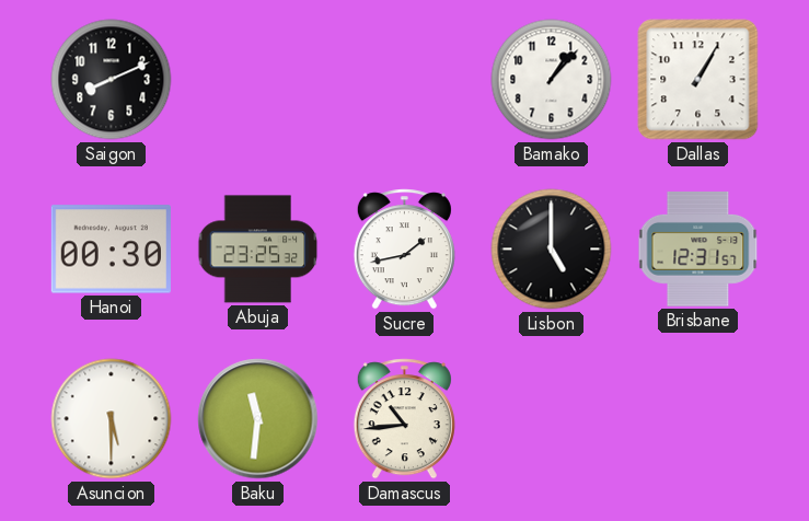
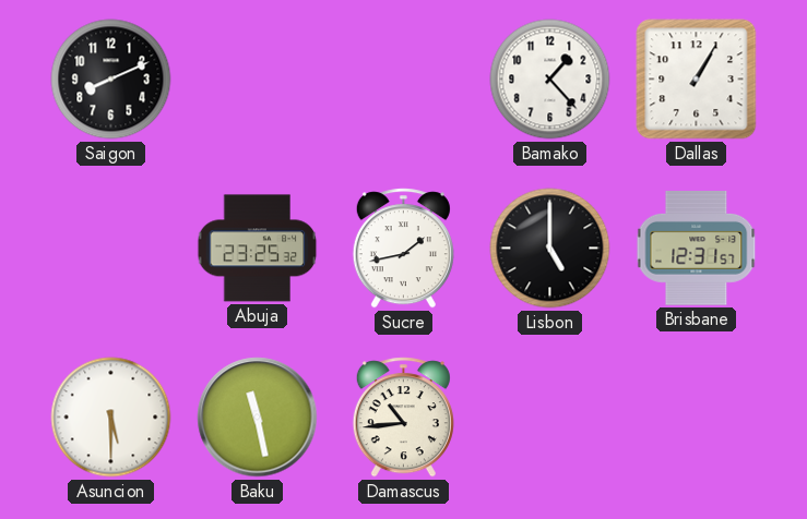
Bamako: 1:07 -> 1:23
Hanoi: 00:30 -> none
Baku: 11:31 -> 11:28
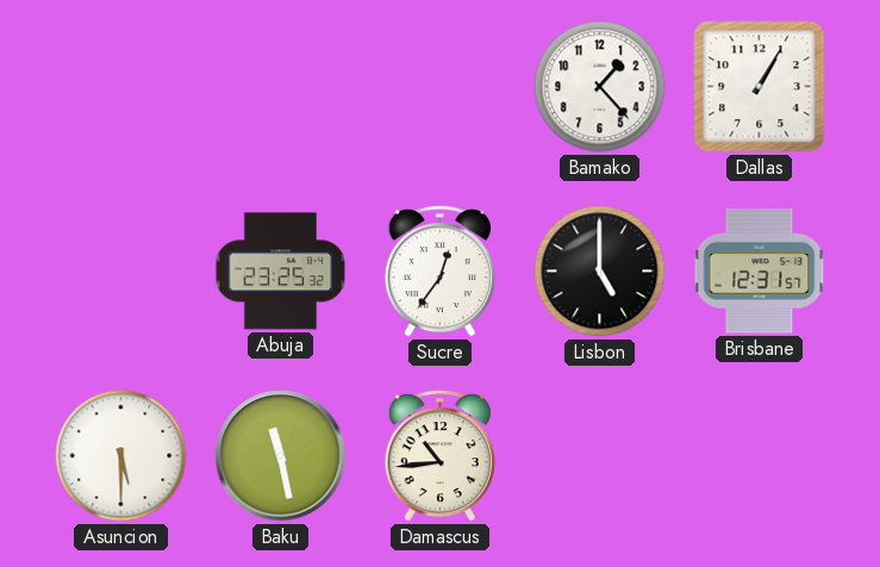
Saigon: 8:11 -> none
Sucre: 1:43 -> 12:36
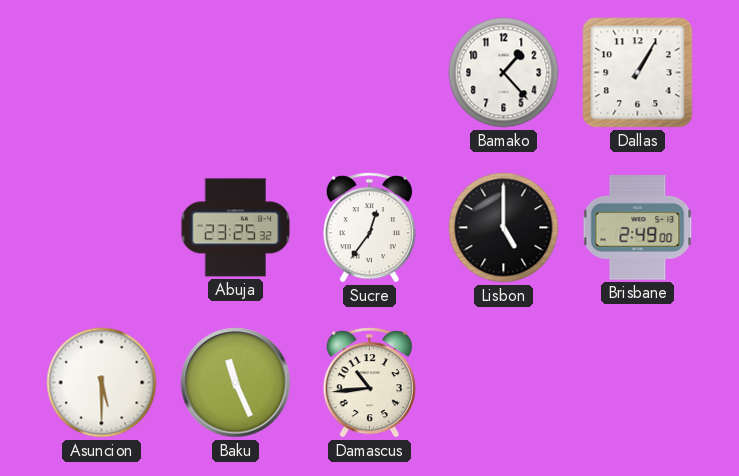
Brisbane: 12:31 -> 2:49
Baku: 11:28 -> 11:26
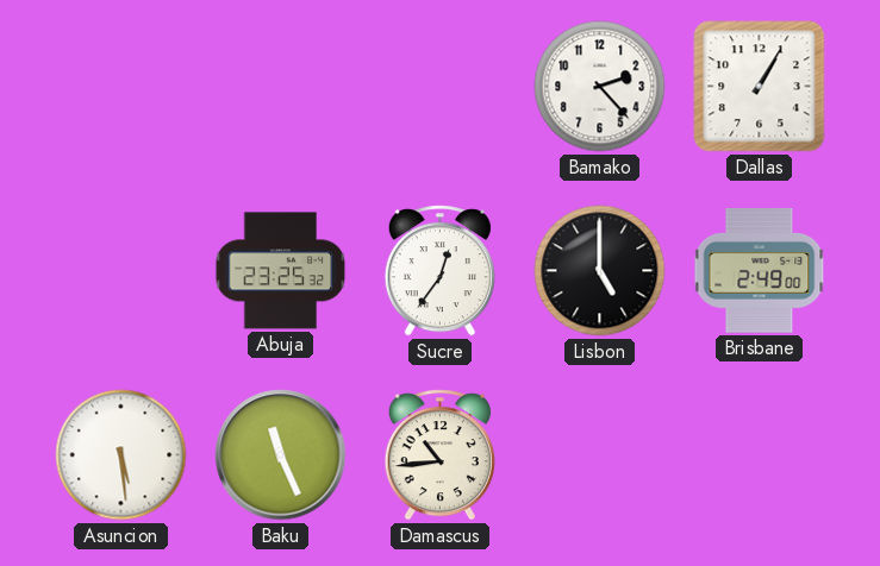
Bamako: 1:23 -> 2:23
Asuncion: 5:30 -> 5:29
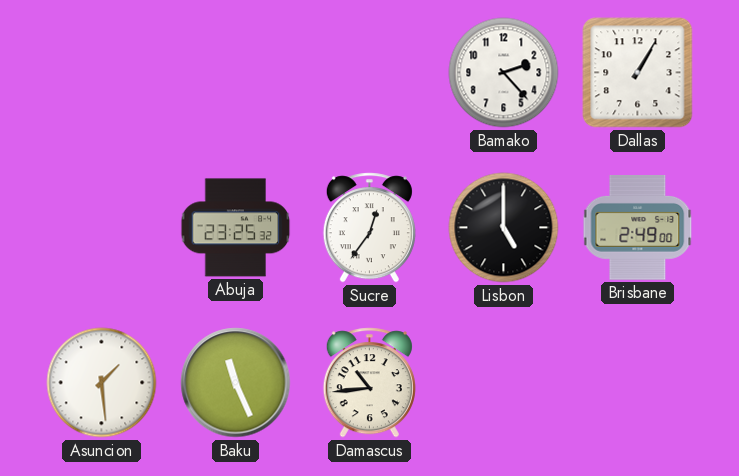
Asuncion: 5:29 -> 1:29
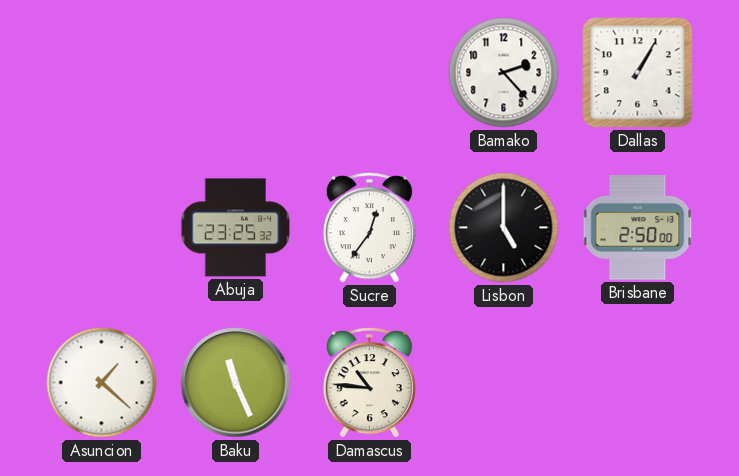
Brisbane: 2:49 -> 2:50
Asuncion: 1:29 -> 1:22
Damascus: 10:44 -> 10:46
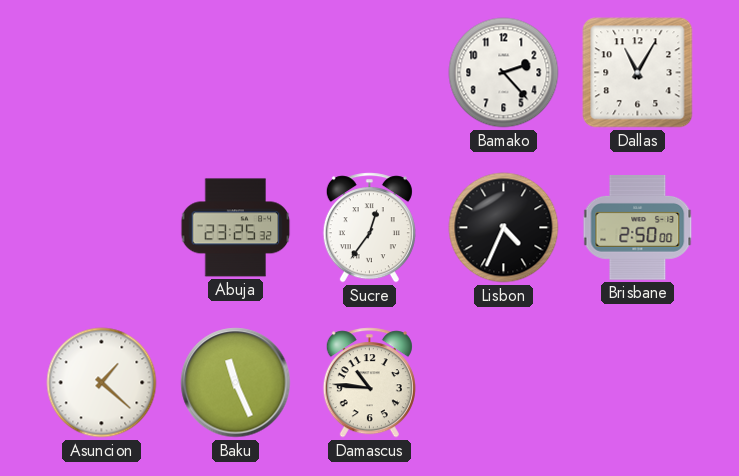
Dallas: 1:05 -> 11:05
Lisbon: 5:00 -> 4:34
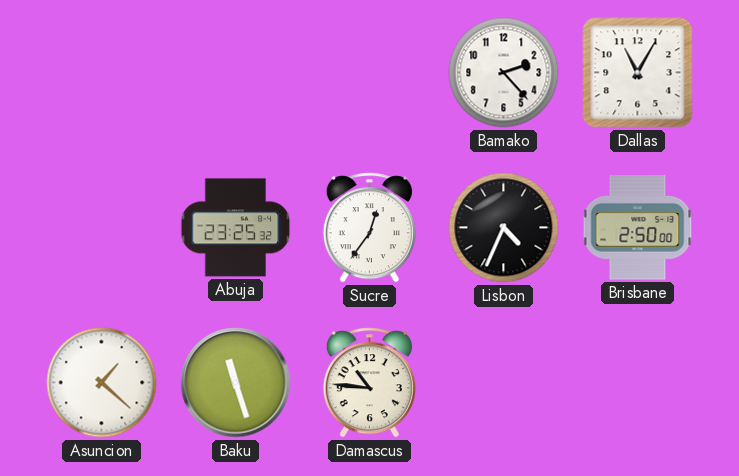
Baku: 11:26 -> 11:27
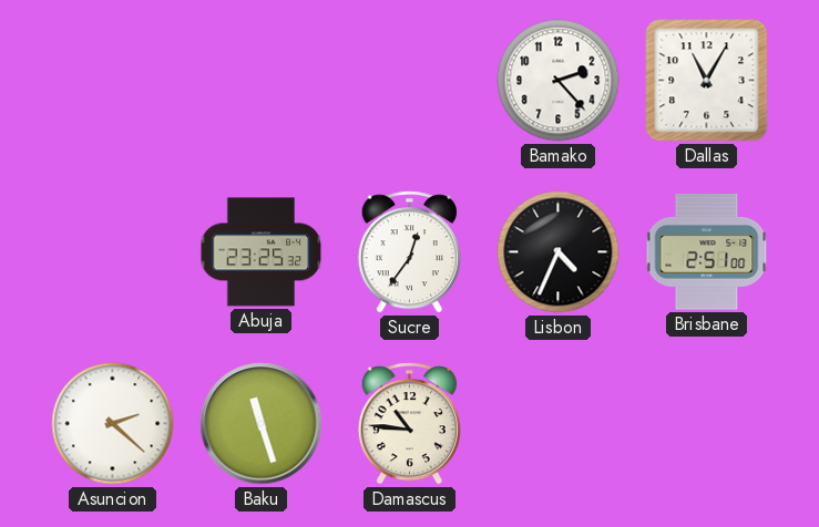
Brisbane: 2:50 -> 2:51
Asuncion: 1:22 -> 2:22
